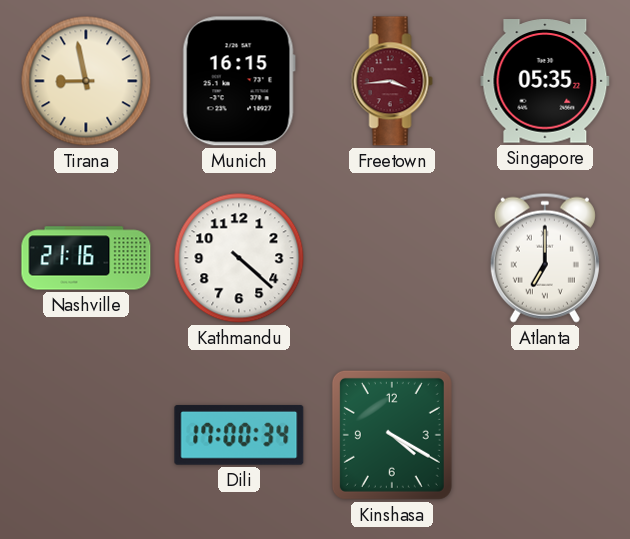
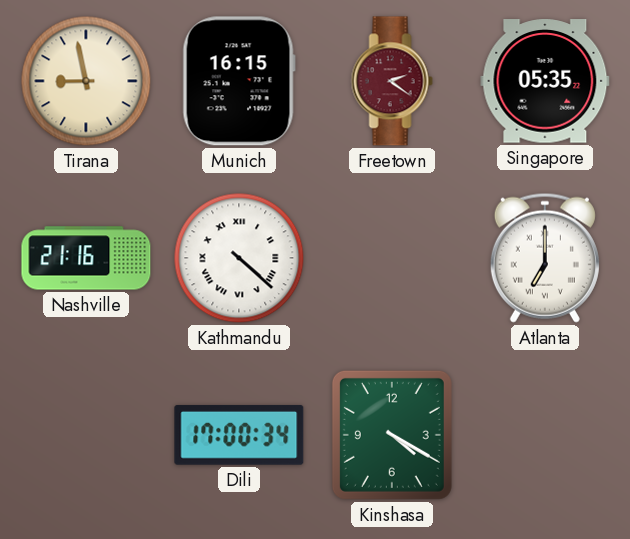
Freetown: 3:44 -> 2:21
Kathmandu numerals: Arabic -> Roman
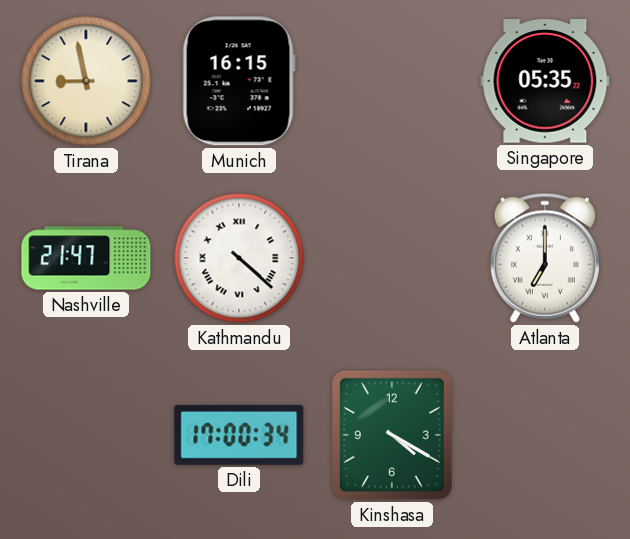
Freetown: 2:21 -> none
Nashville: 21:16 -> 21:47
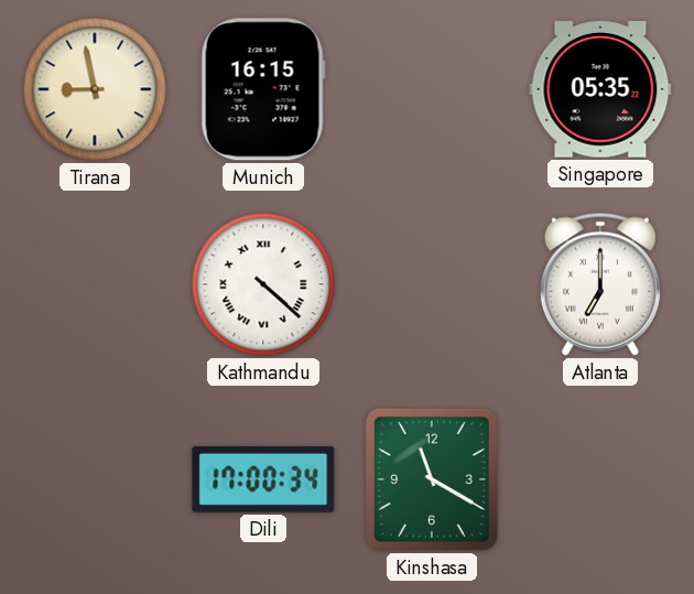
Nashville: 21:47 -> none
Kinshasa: 4:20 -> 11:20
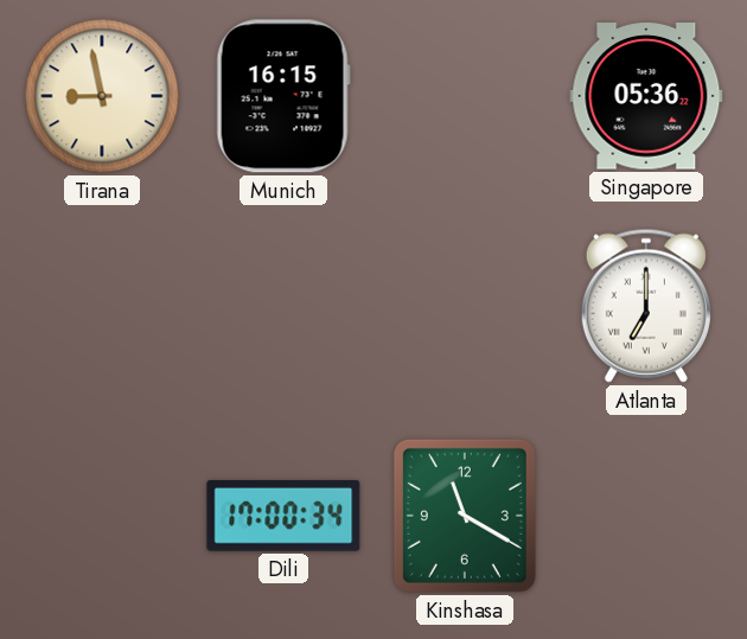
Singapore: 05:35 -> 05:36
Kathmandu: 4:22 -> none
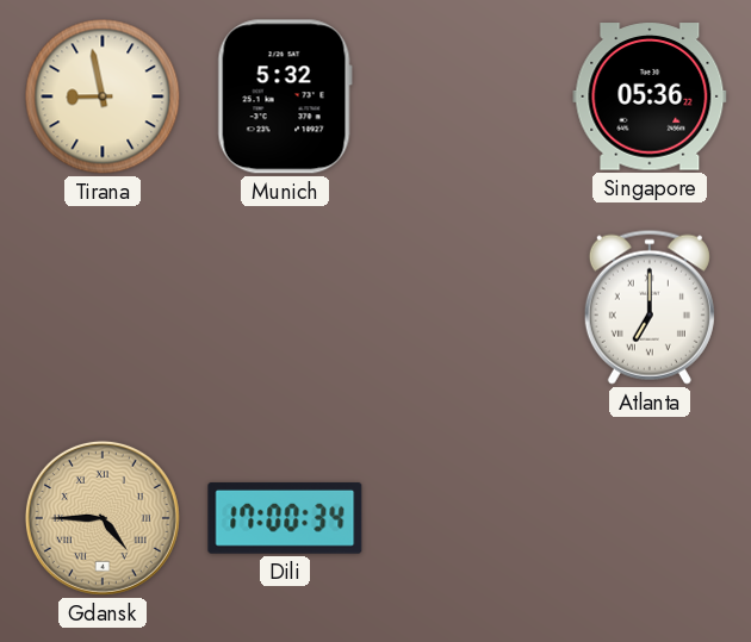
Munich: 16:15 -> 5:32
Gdansk: none -> 4:45
Kinshasa: 11:20 -> none
